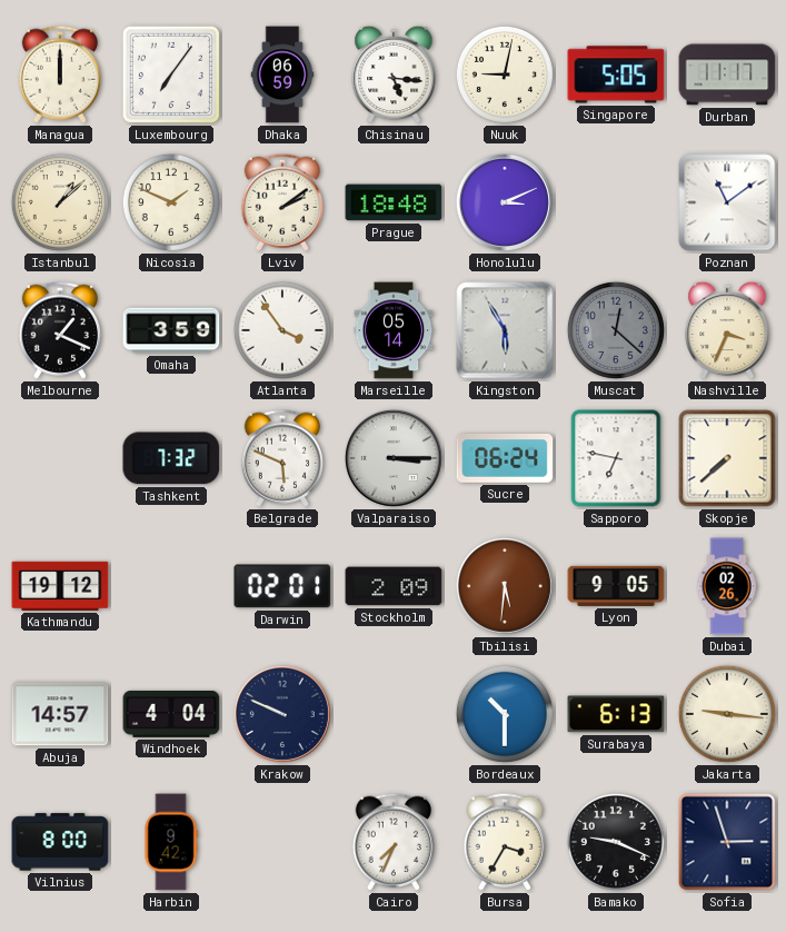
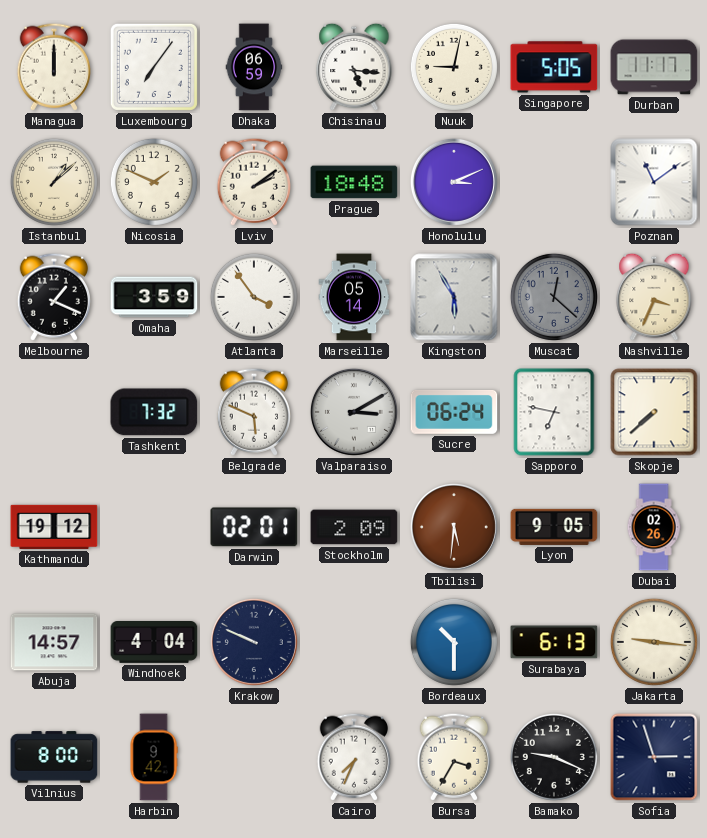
Valparaiso: 3:15 -> 3:10
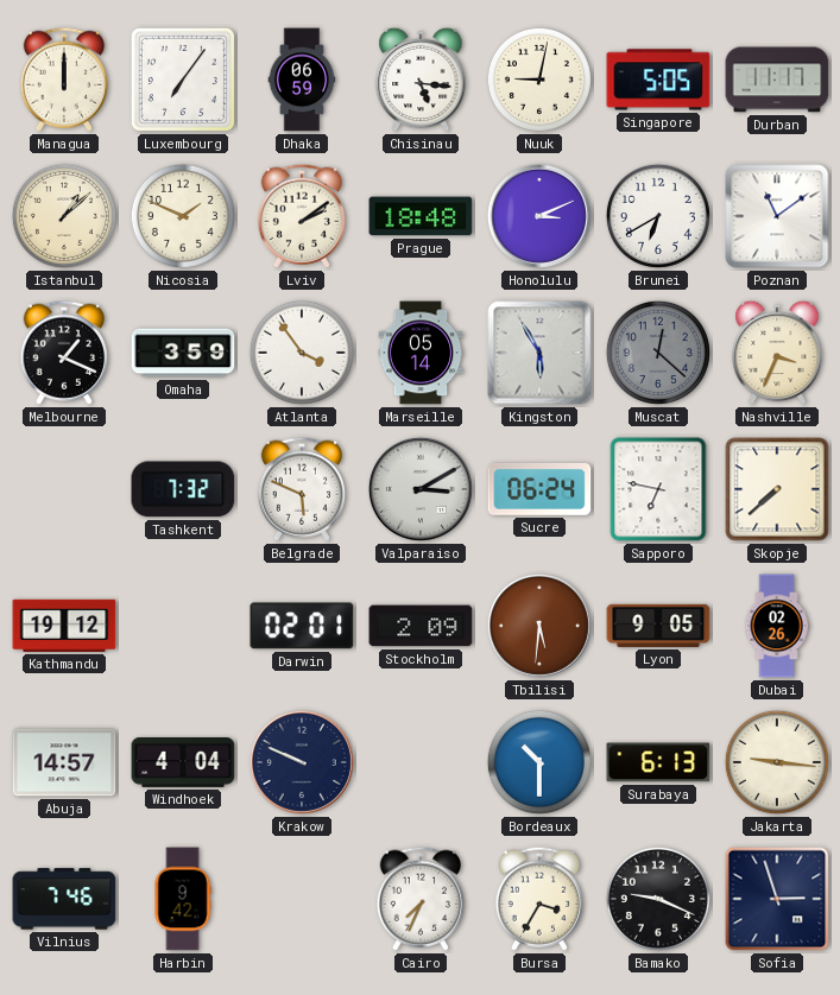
Brunei: none -> 6:40
Vilnius: 8:00 -> 7:46
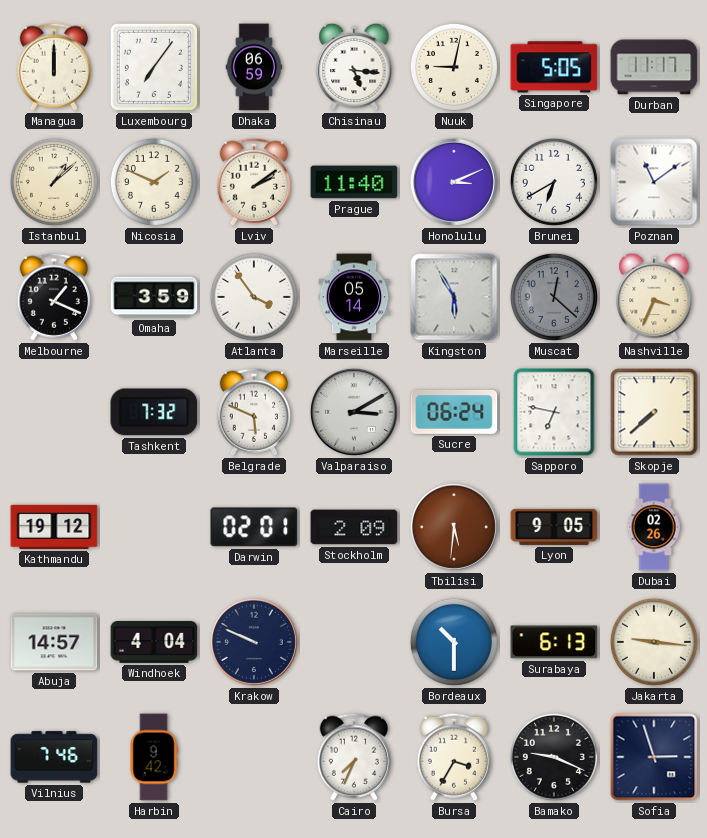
Prague: 18:48 -> 11:40
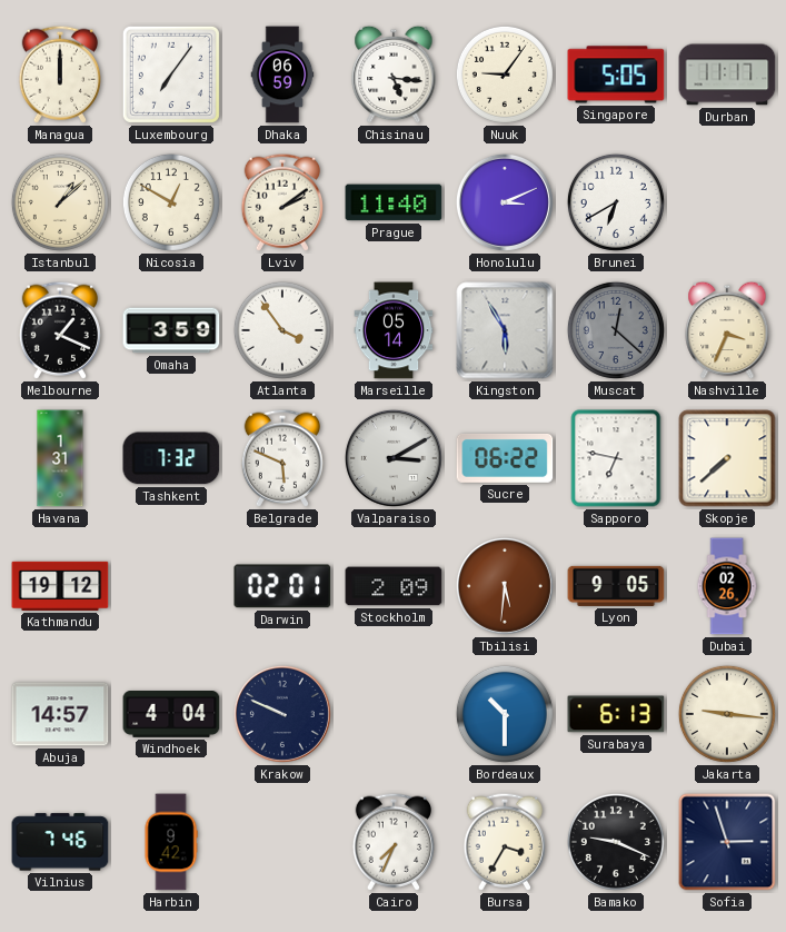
Nuuk: 9:02 -> 9:06
Nicosia: 1:49 -> 12:50
Poznan: 11:09 -> none
Havana: none -> 1:31
Sucre: 06:24 -> 06:22
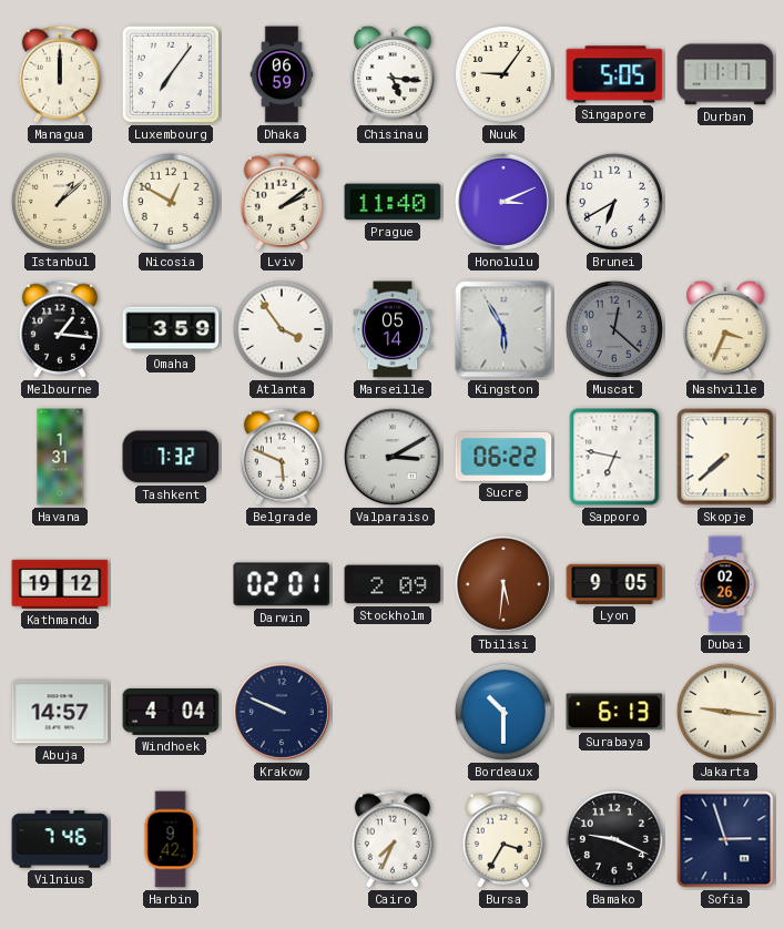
Melbourne: 1:19 -> 1:16
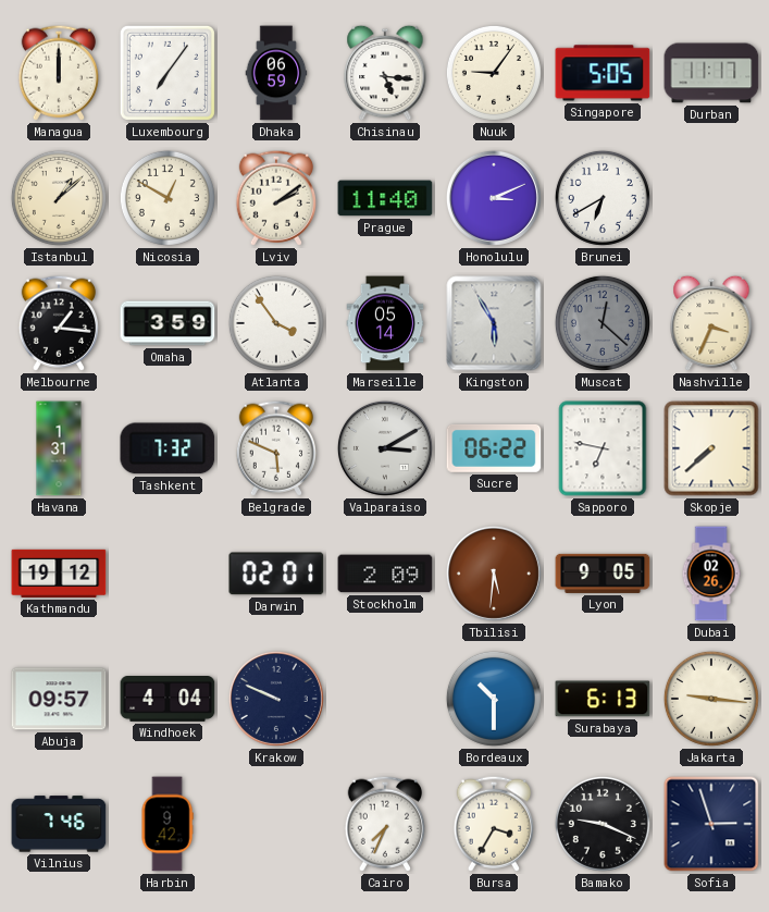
Abuja: 14:57 -> 09:57
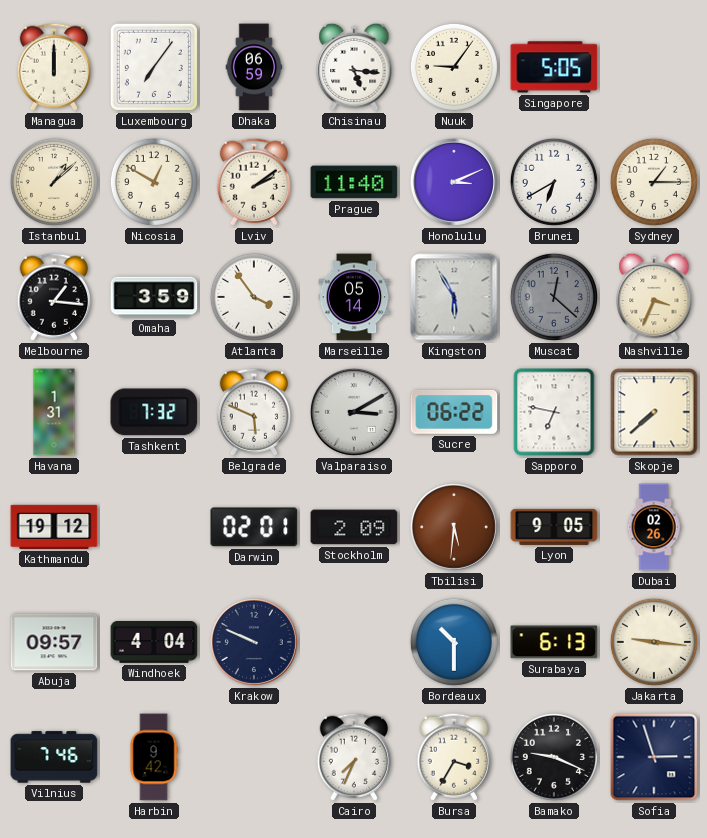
Durban: 11:17 -> none
Sydney: none -> 1:15
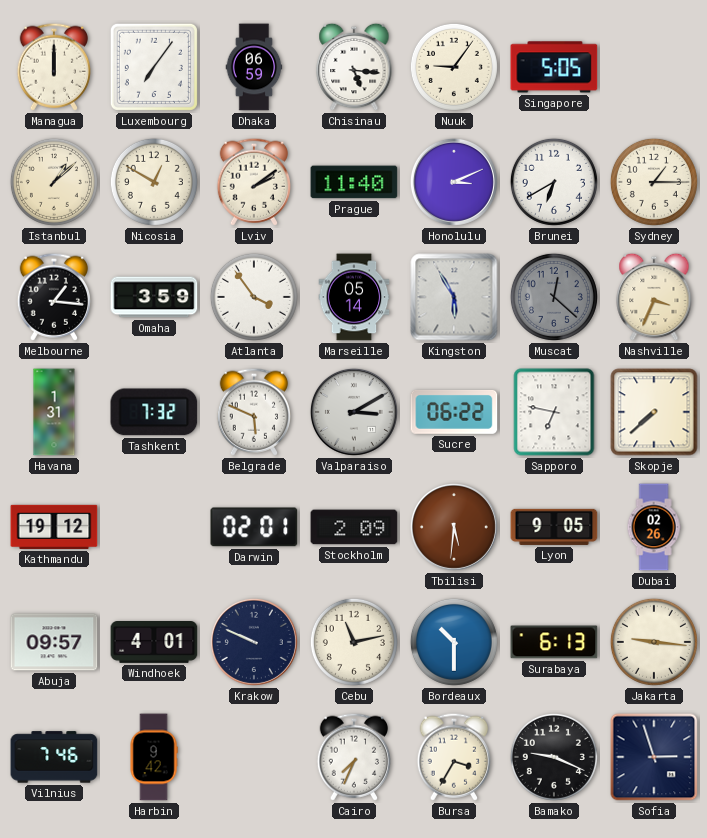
Windhoek: 4:04 -> 4:01
Cebu: none -> 11:13
